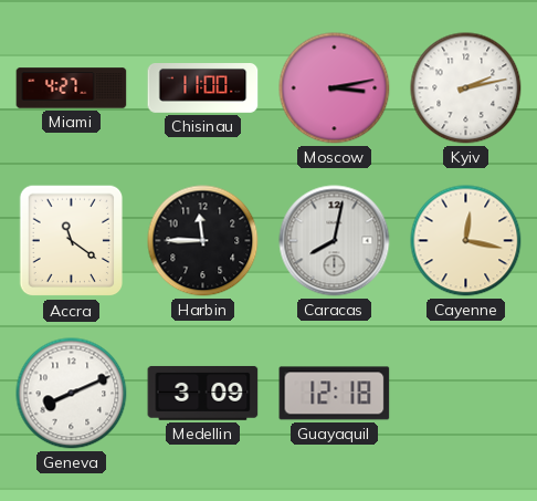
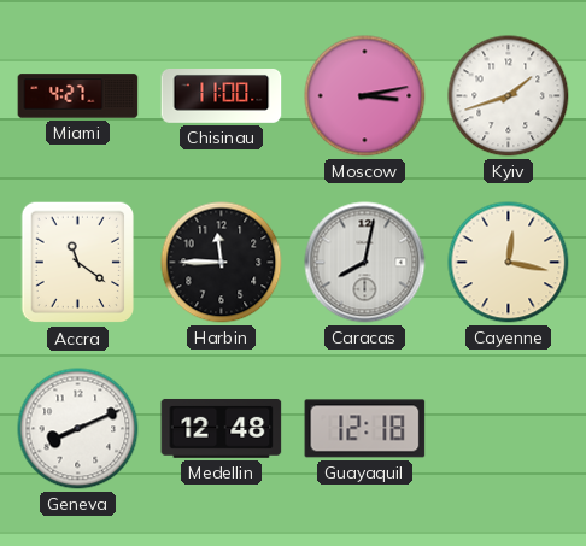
Kyiv: 2:13 -> 1:42
Medellin: 3:09 -> 12:48
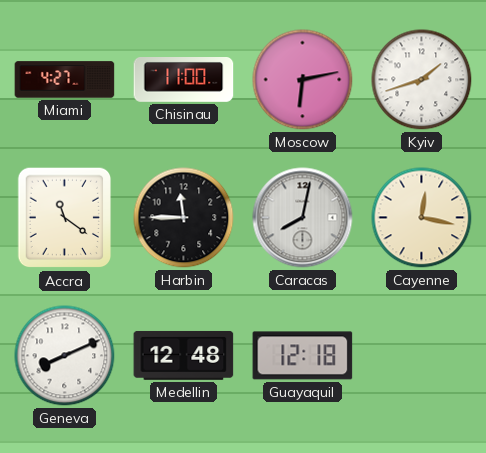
Moscow: 3:13 -> 6:13
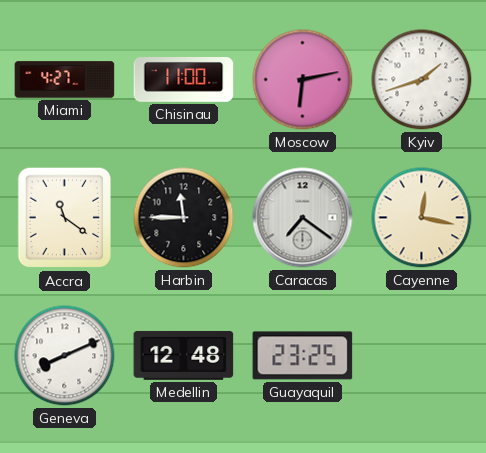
Caracas: 8:02 -> 7:21
Guayaquil: 12:18 -> 23:25
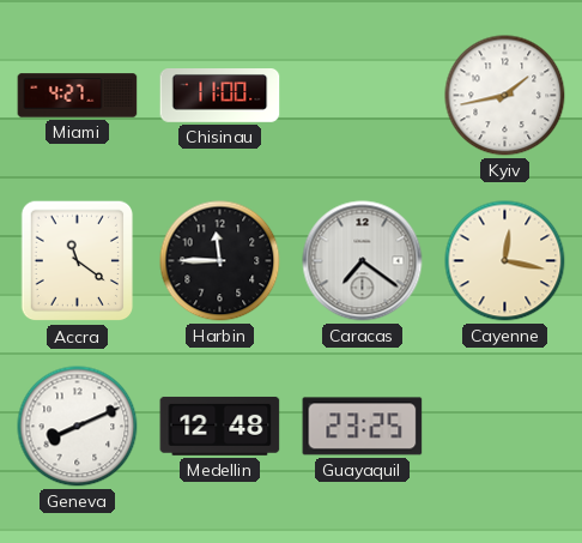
Moscow: 6:13 -> none
Kyiv: 1:42 -> 1:43
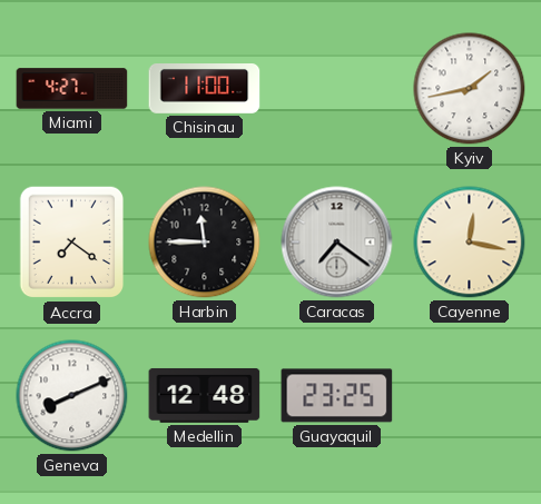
Accra: 11:21 -> 7:21
